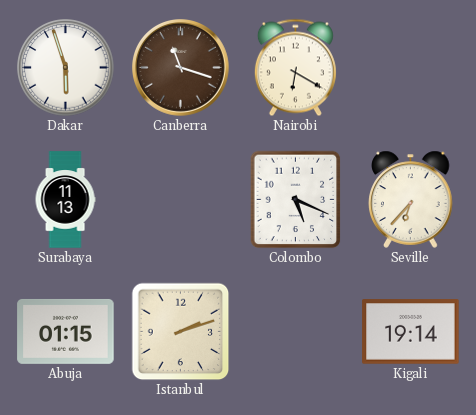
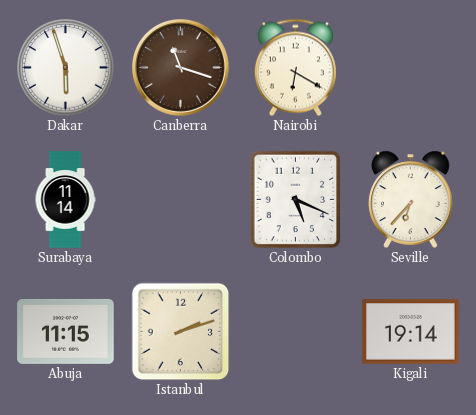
Surabaya: 11:13 -> 11:14
Abuja: 01:15 -> 11:15
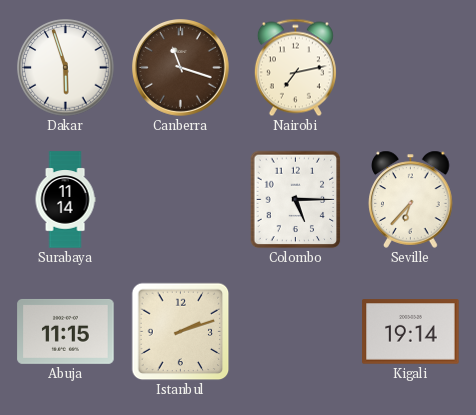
Nairobi: 6:20 -> 7:13
Colombo: 5:19 -> 5:15
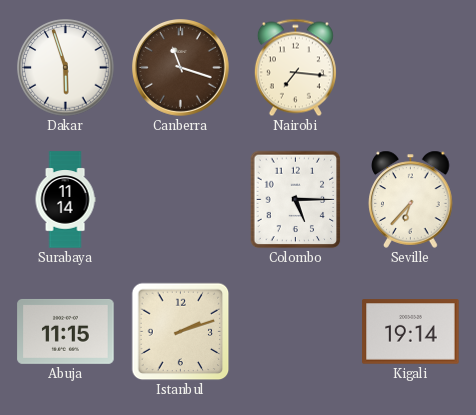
Nairobi: 7:13 -> 7:16
